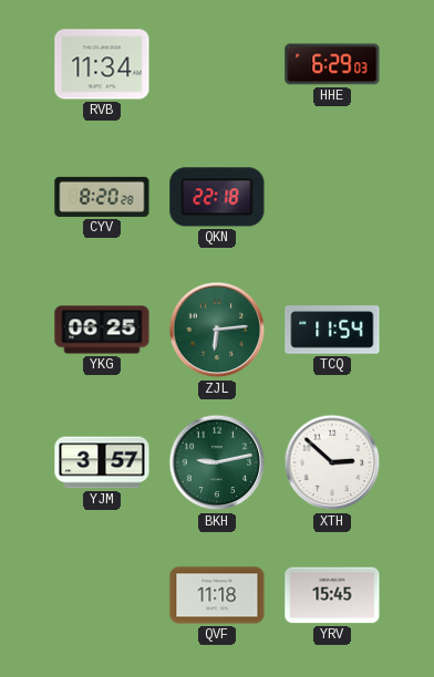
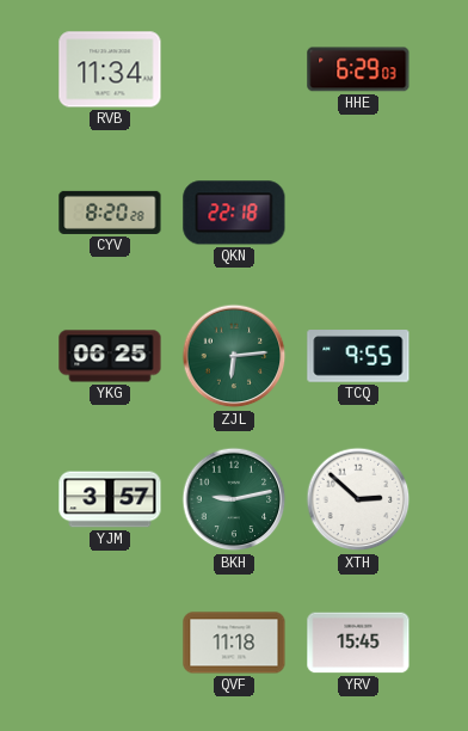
TCQ: 11:54 -> 9:55
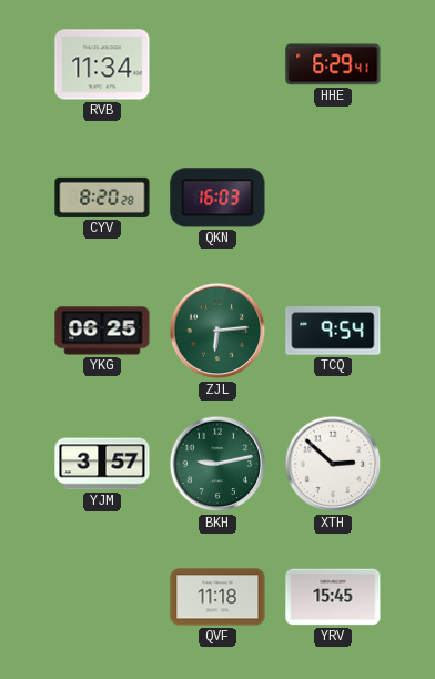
HHE: 6:29:03 -> 6:29:41
QKN: 22:18 -> 16:03
TCQ: 9:55 -> 9:54
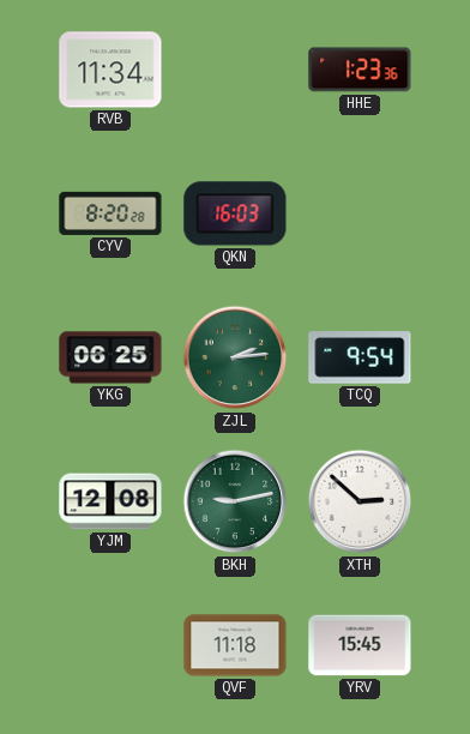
HHE: 6:29 -> 1:23
ZJL: 6:14 -> 2:14
YJM: 3:57 -> 12:08
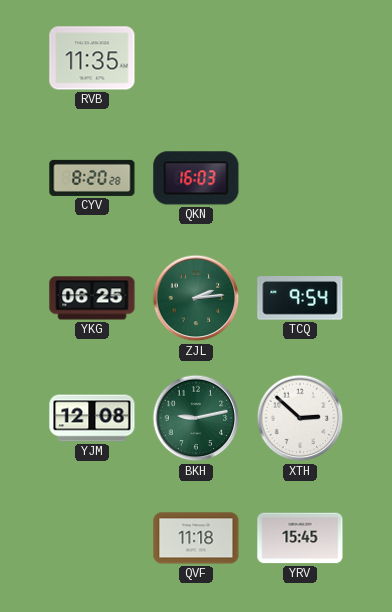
RVB: 11:34 -> 11:35
HHE: 1:23 -> none
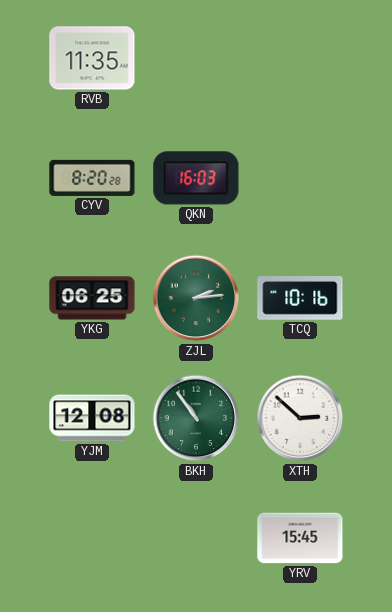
TCQ: 9:54 -> 10:16
BKH: 9:13 -> 10:54
QVF: 11:18 -> none
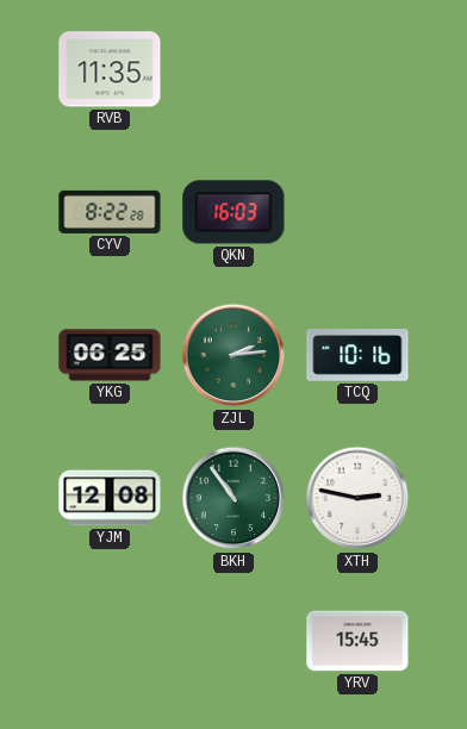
CYV: 8:20 -> 8:22
XTH: 2:52 -> 2:47
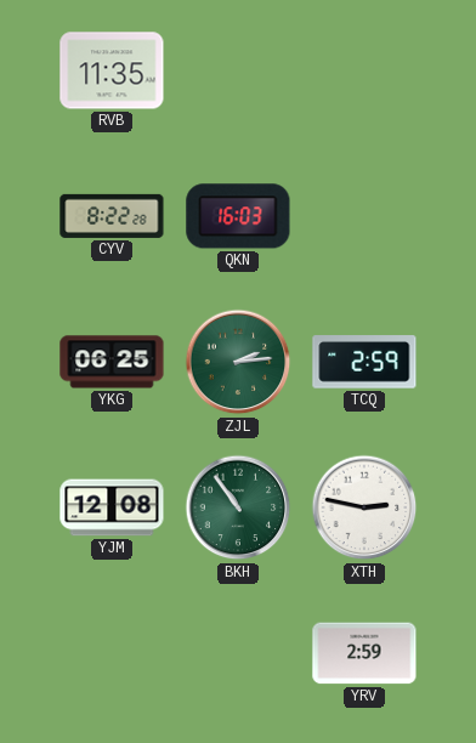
TCQ: 10:16 -> 2:59
YRV: 15:45 -> 2:59
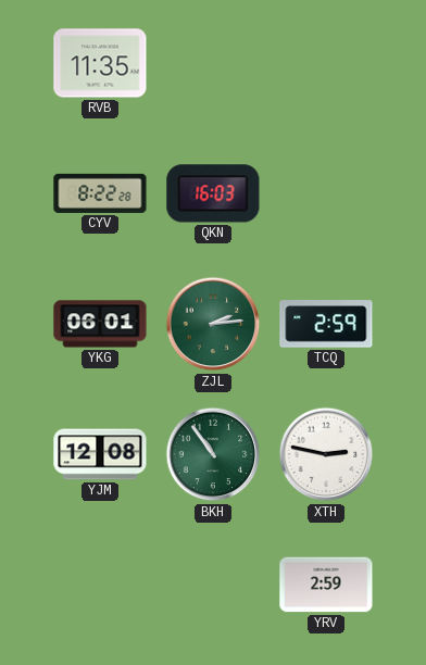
YKG: 06:25 -> 06:01
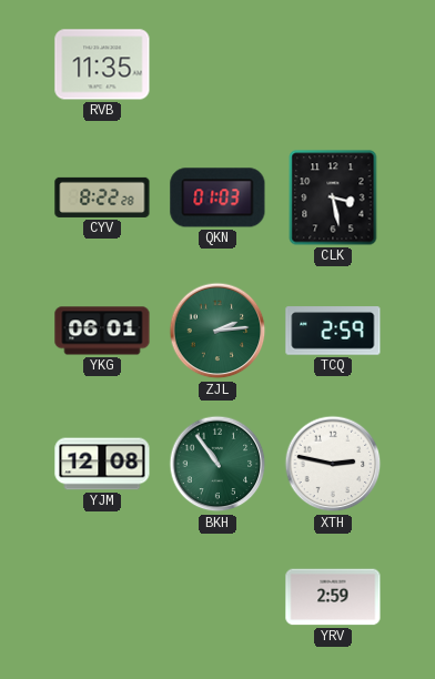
QKN: 16:03 -> 01:03
CLK: none -> 3:28
